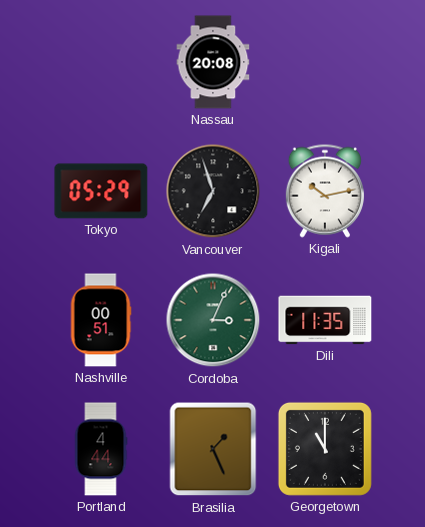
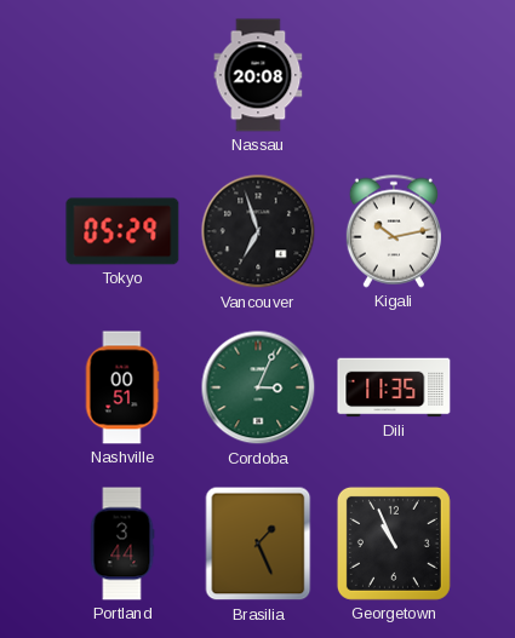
Portland: 4:44 -> 3:44
Georgetown: 11:00 -> 10:56
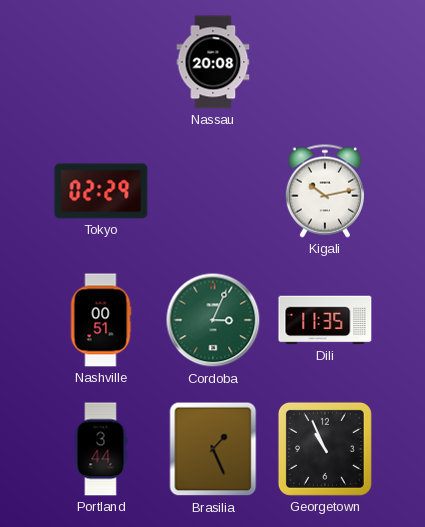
Tokyo: 05:29 -> 02:29
Vancouver: 6:57 -> none
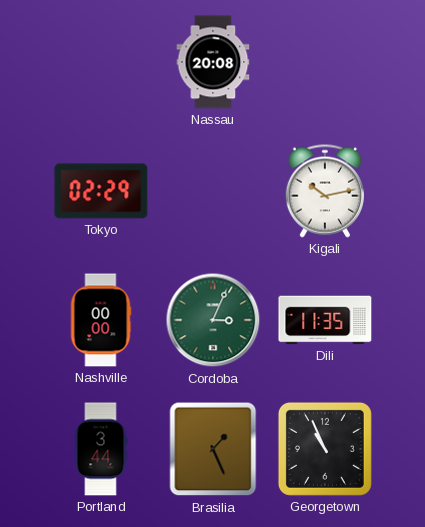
Nashville: 00:51 -> 00:00
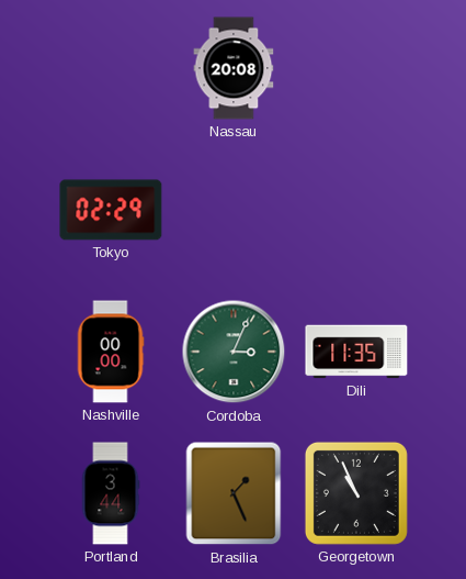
Kigali: 10:13 -> none
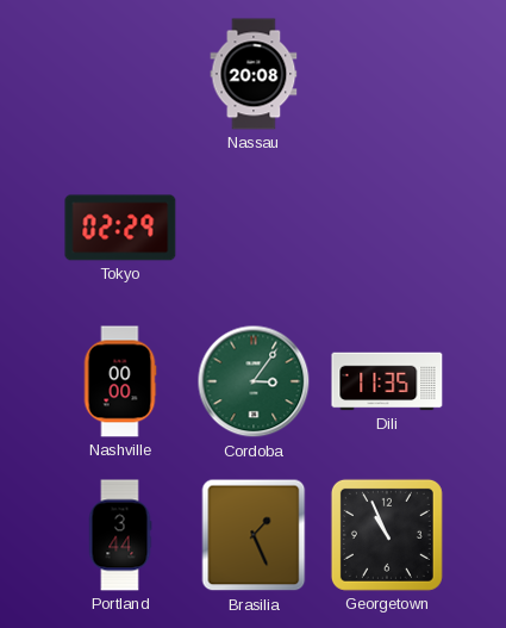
Cordoba: 3:04 -> 3:06
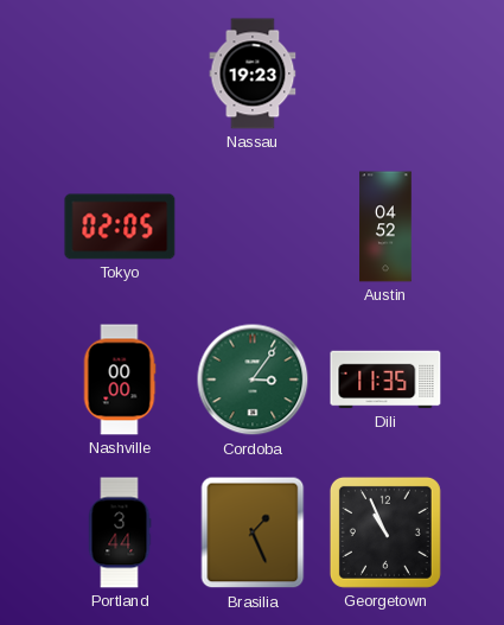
Nassau: 20:08 -> 19:23
Tokyo: 02:29 -> 02:05
Austin: none -> 04:52
